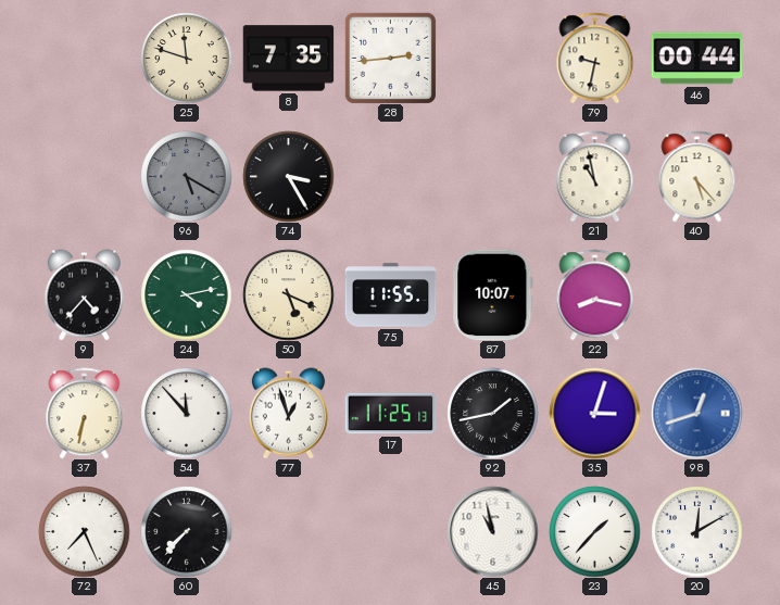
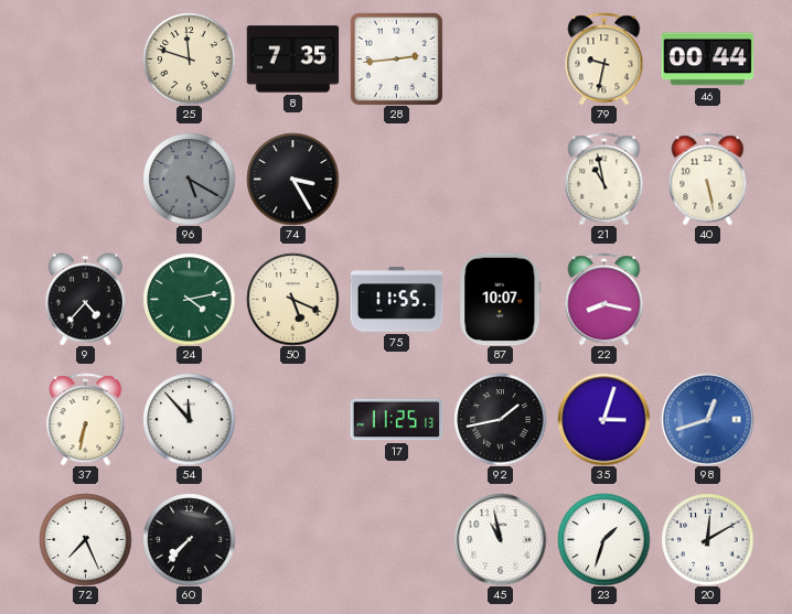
40: 5:23 -> 5:28
77: 12:57 -> none
23: 1:37 -> 1:33
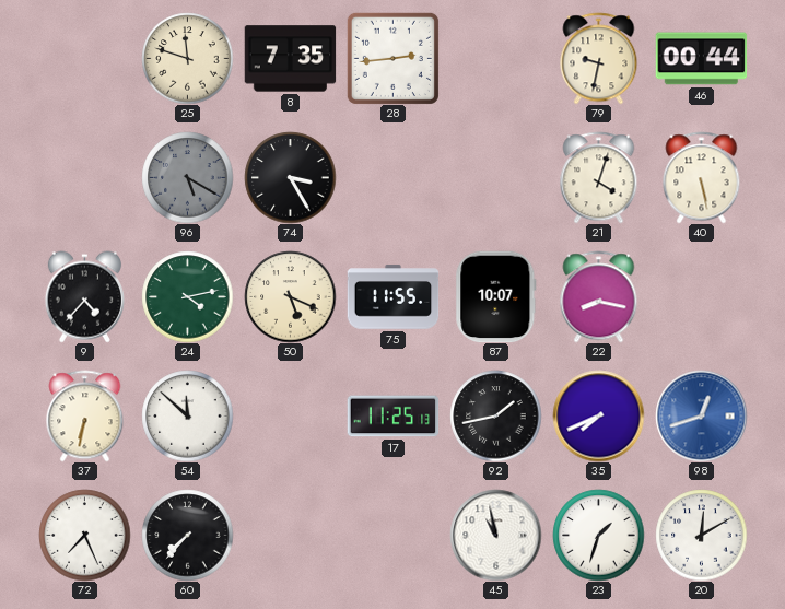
21: 10:58 -> 4:03
54: 11:53 -> 11:52
35: 3:03 -> 7:41
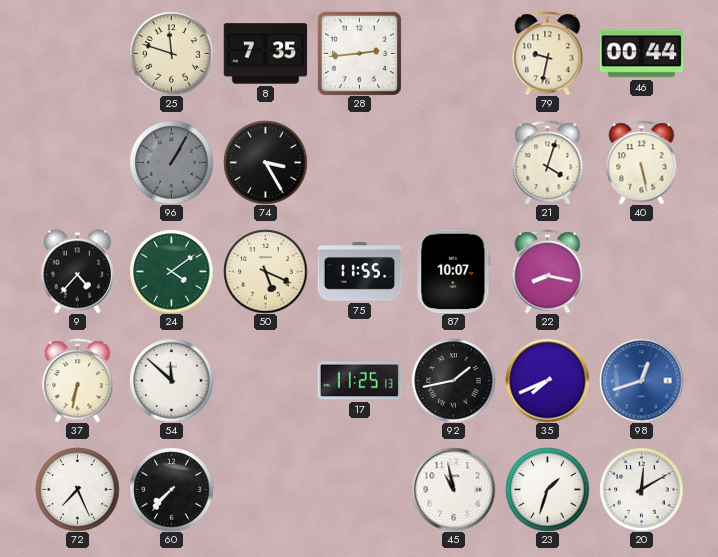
96: 5:20 -> 1:05
24: 4:13 -> 4:09
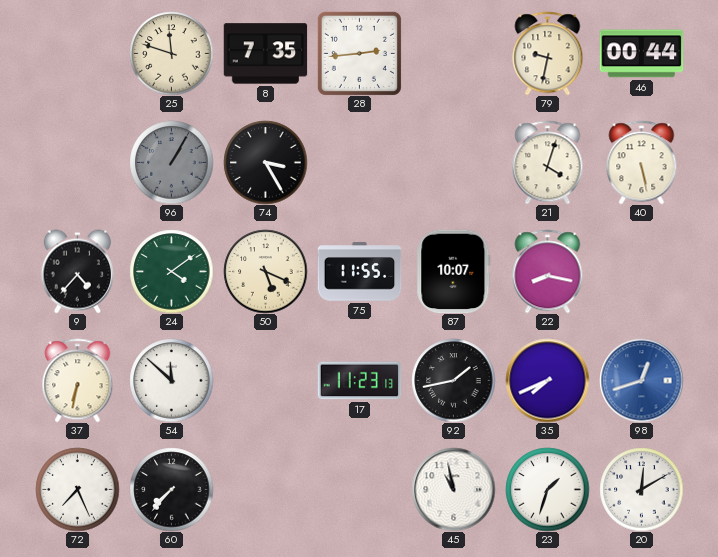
17: 11:25 -> 11:23
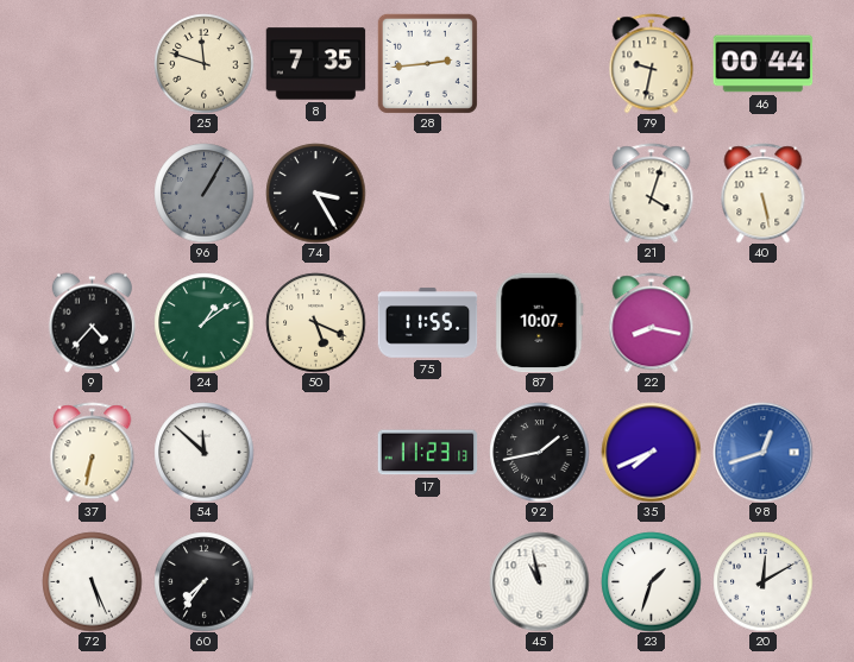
24: 4:09 -> 1:09
72: 7:26 -> 5:26
60: 7:37 -> 7:36
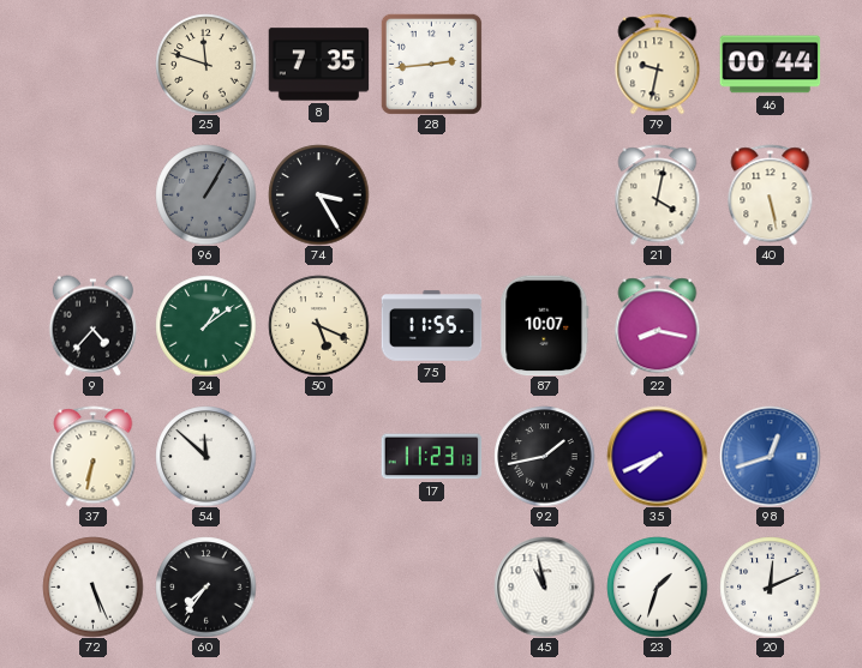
21: 4:03 -> 4:02
20: 12:10 -> 12:11
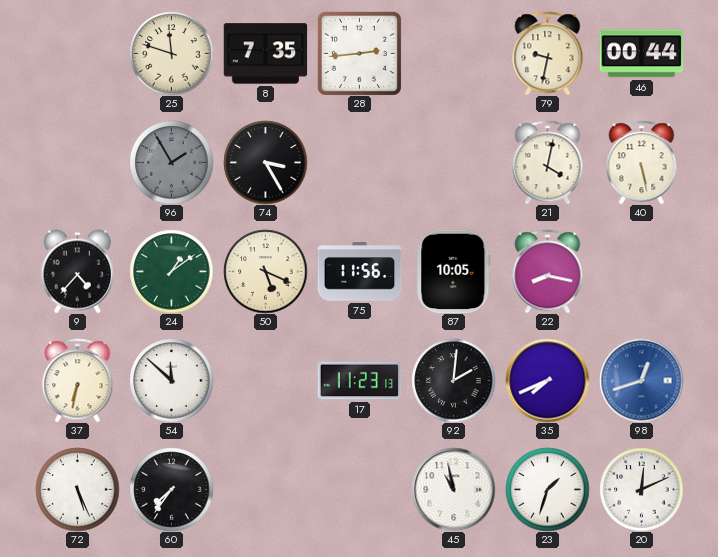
96: 1:05 -> 1:55
75: 11:55 -> 11:56
87: 10:07 -> 10:05
92: 1:43 -> 2:01
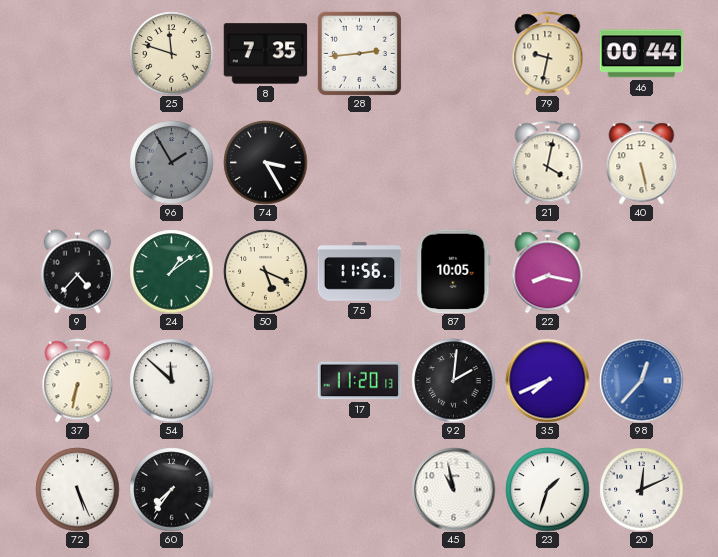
17: 11:23 -> 11:20
98: 12:42 -> 12:37
